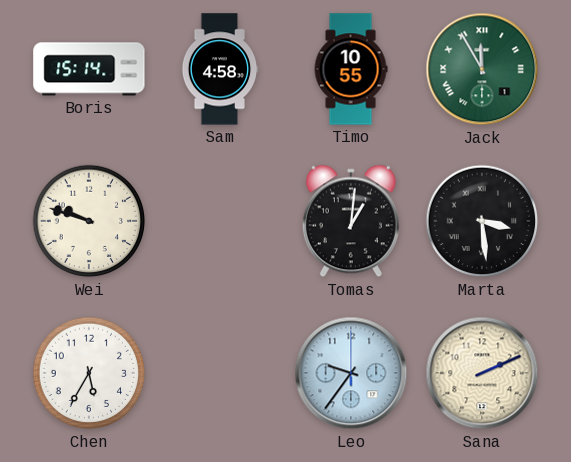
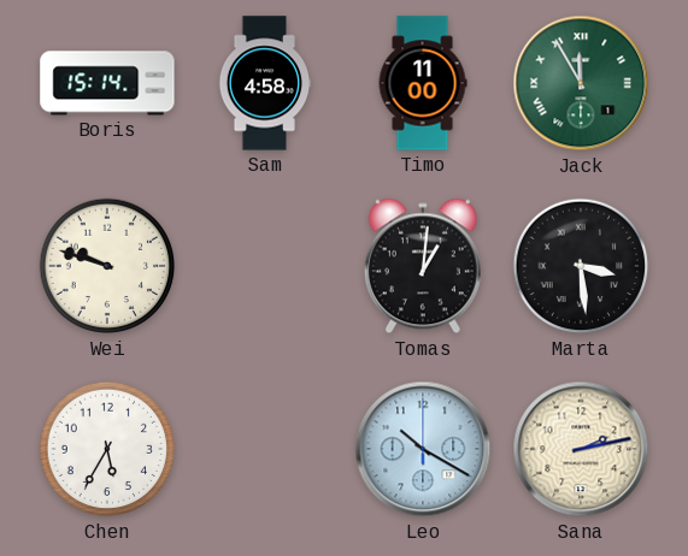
Timo: 10:55 -> 11:00
Leo: 9:36 -> 10:20
Sana: 2:11 -> 2:13
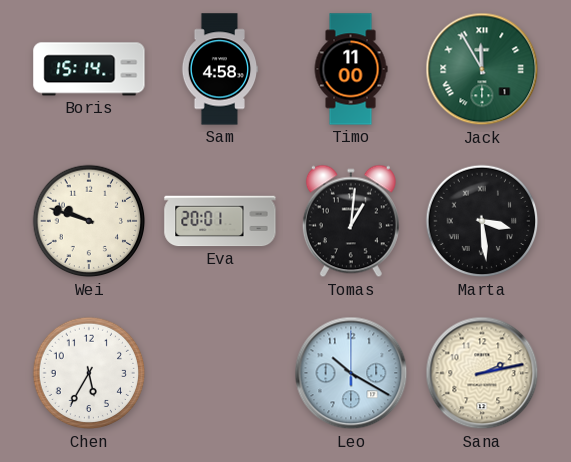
Eva: none -> 20:01
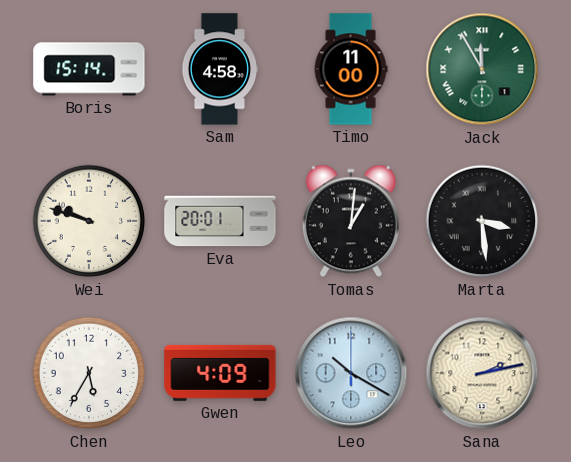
Gwen: none -> 4:09
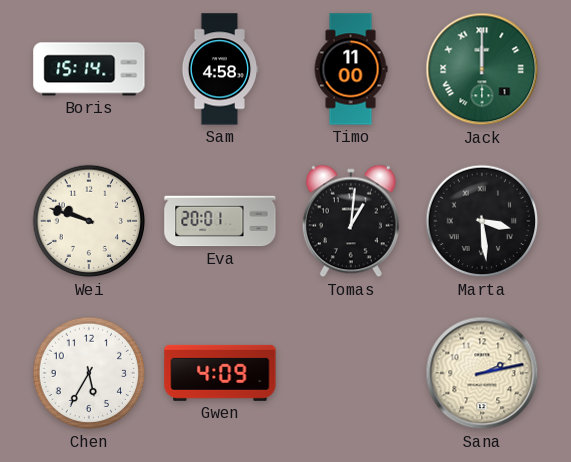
Jack: 11:55 -> 12:00
Leo: 10:20 -> none
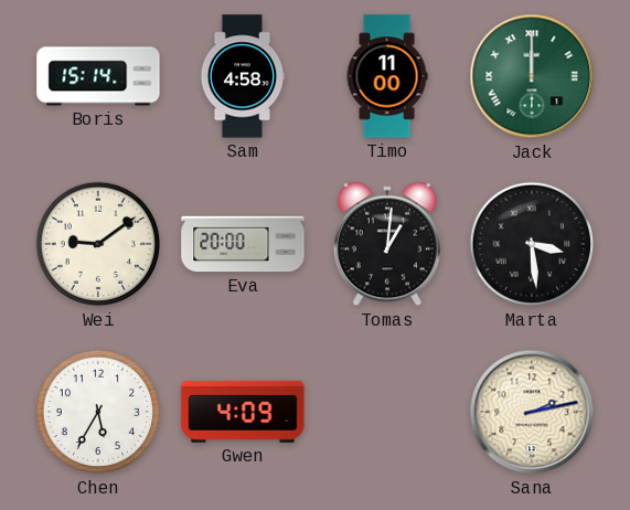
Wei: 9:48 -> 9:09
Eva: 20:01 -> 20:00
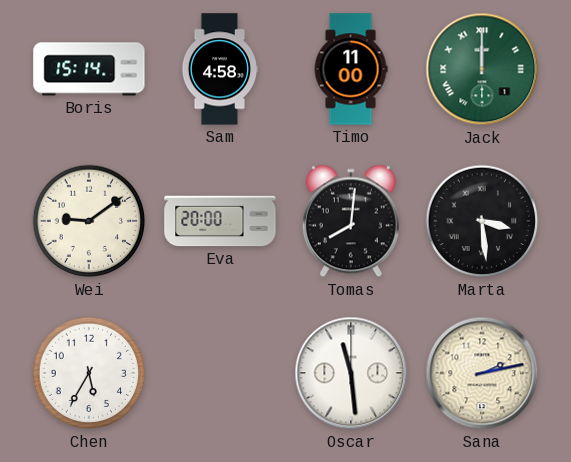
Tomas: 1:01 -> 8:01
Gwen: 4:09 -> none
Oscar: none -> 11:29
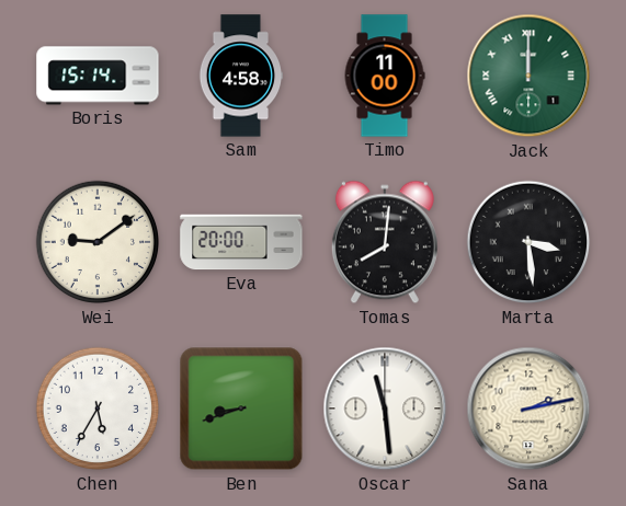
Ben: none -> 8:42
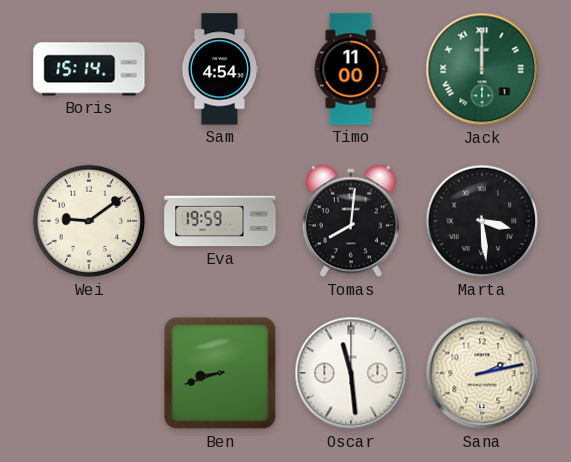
Sam: 4:58 -> 4:54
Eva: 20:00 -> 19:59
Chen: 5:35 -> none
